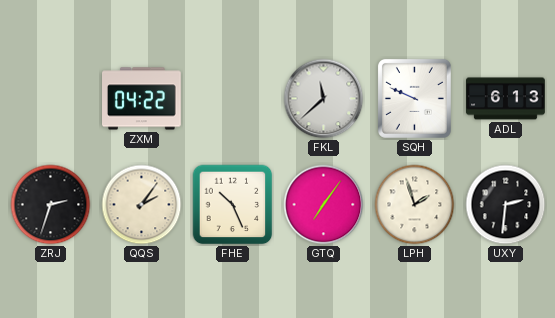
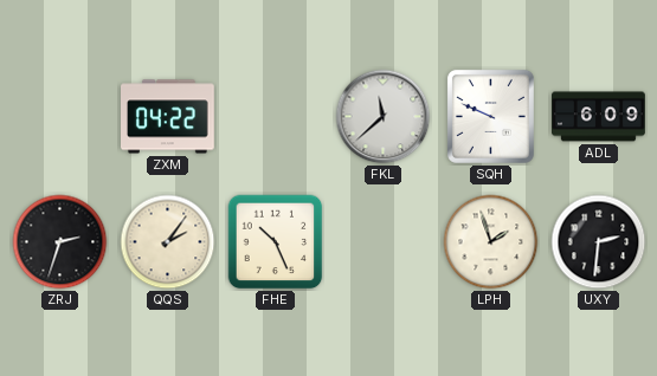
ADL: 6:13 -> 6:09
GTQ: 7:06 -> none
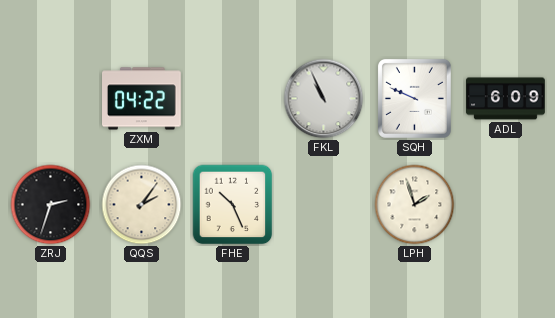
FKL: 11:38 -> 10:56
UXY: 2:31 -> none
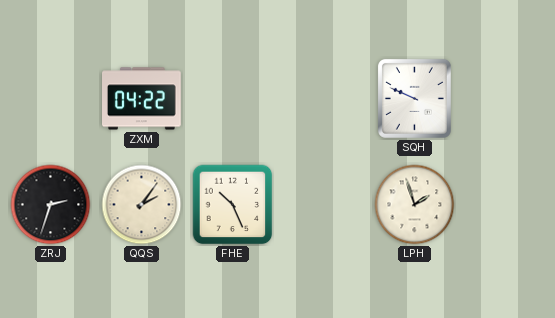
FKL: 10:56 -> none
ADL: 6:09 -> none
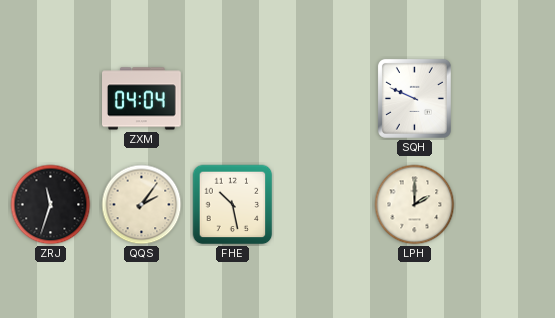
ZXM: 04:22 -> 04:04
ZRJ: 2:33 -> 11:33
FHE: 10:26 -> 10:28
LPH: 1:57 -> 2:00
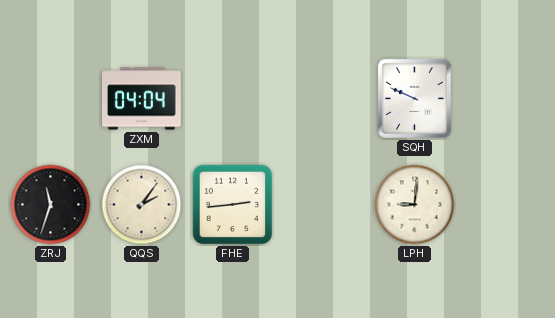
FHE: 10:28 -> 2:44
LPH: 2:00 -> 9:01
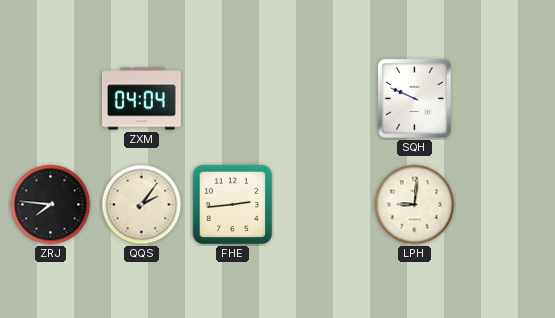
ZRJ: 11:33 -> 7:46
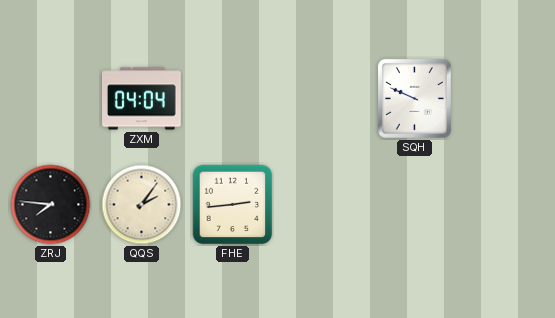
LPH: 9:01 -> none
